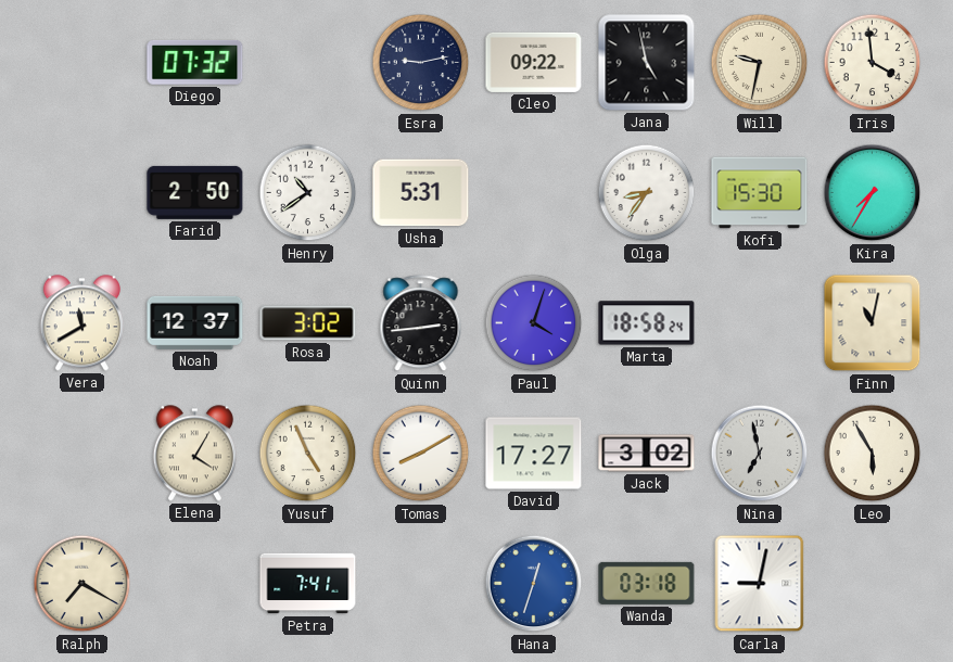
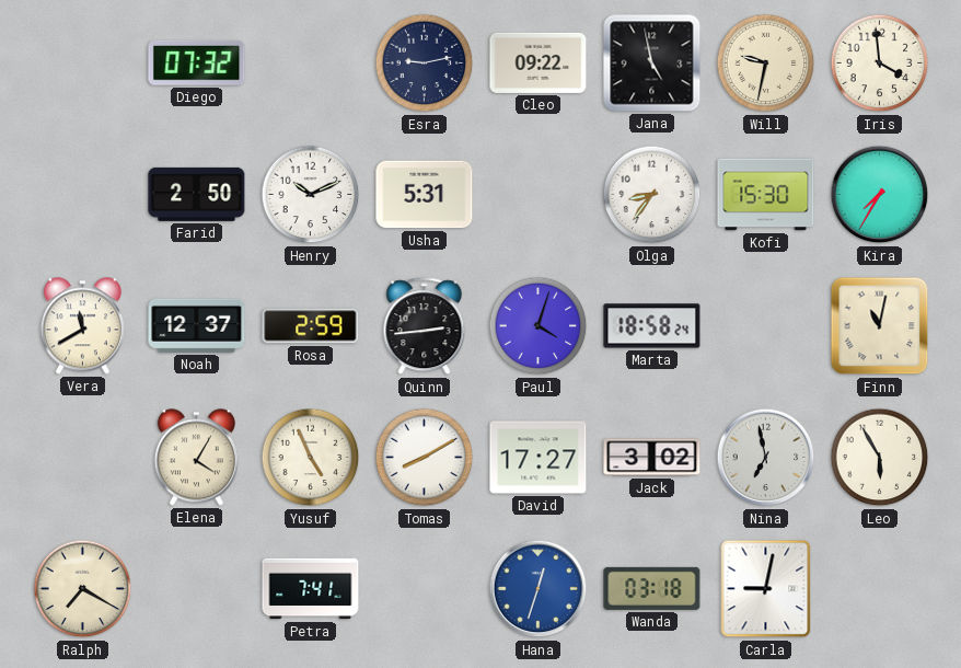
Henry: 10:39 -> 10:11
Rosa: 3:02 -> 2:59
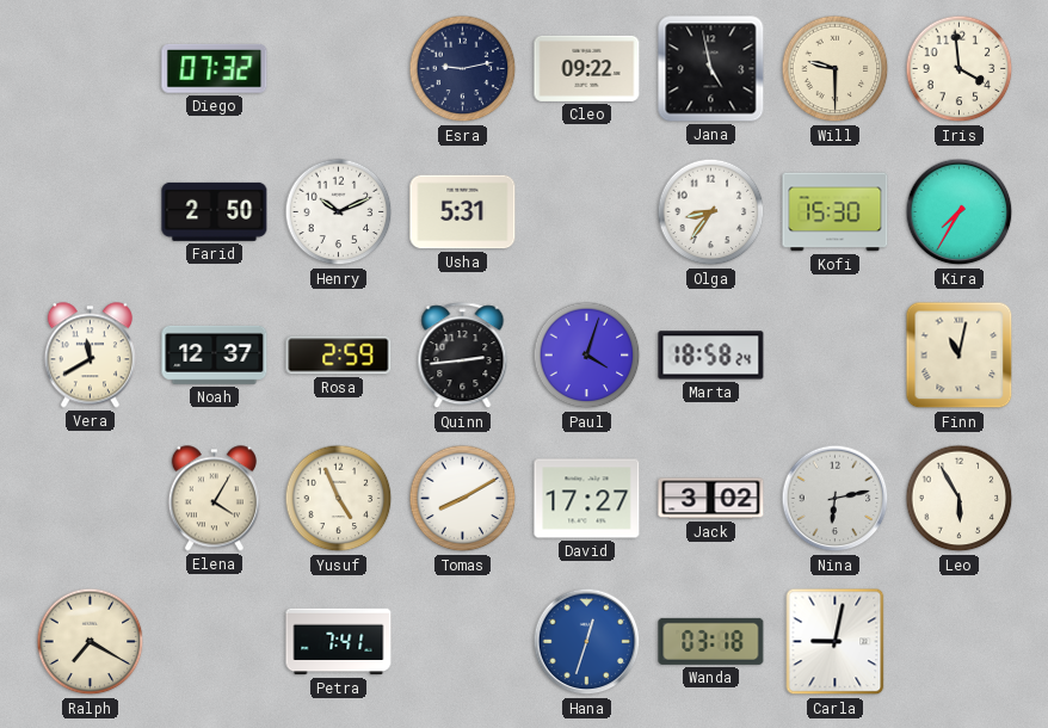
Will: 9:32 -> 9:30
Nina: 6:58 -> 6:13
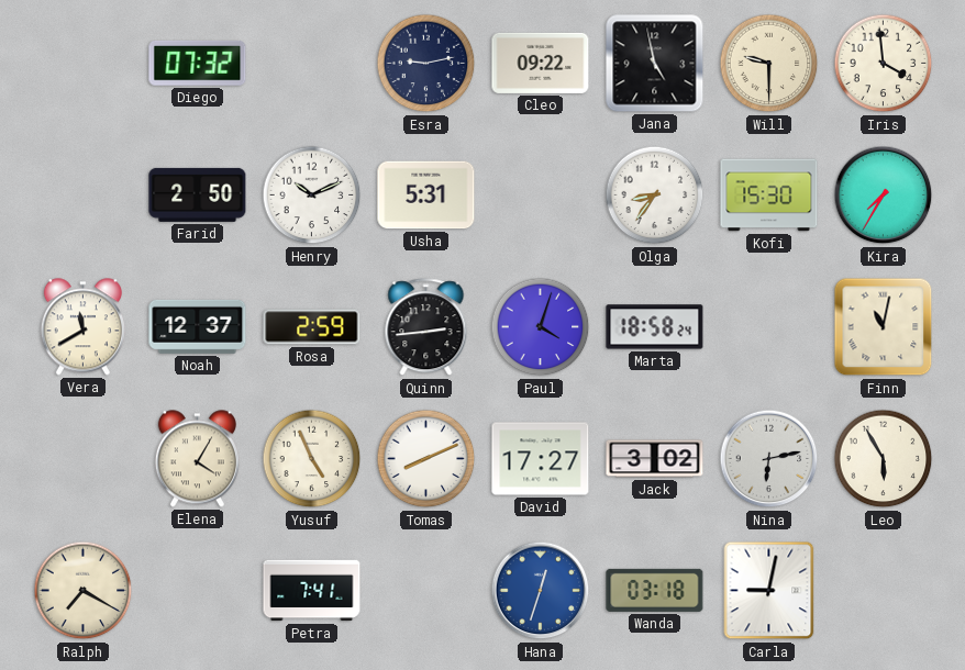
Tomas: 8:10 -> 8:11
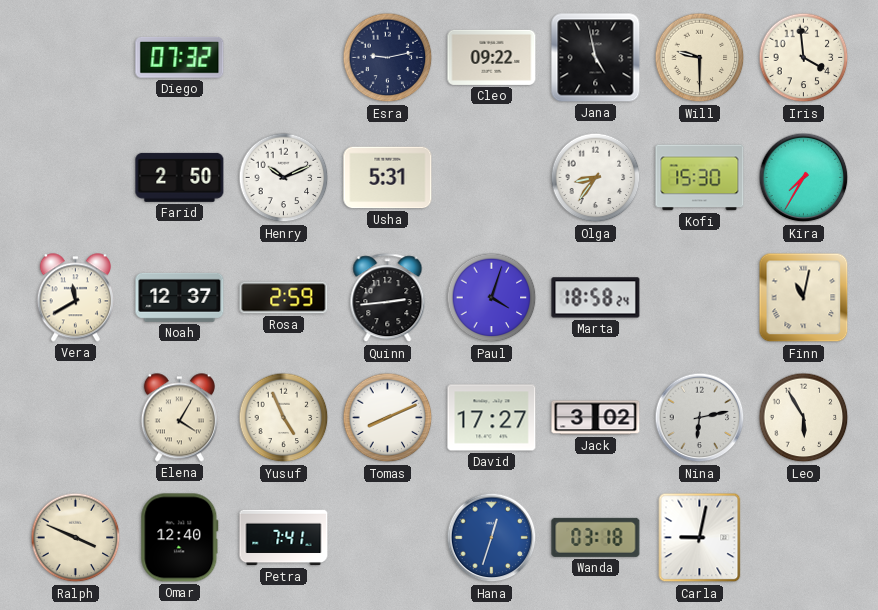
Ralph: 7:20 -> 3:49
Omar: none -> 12:40
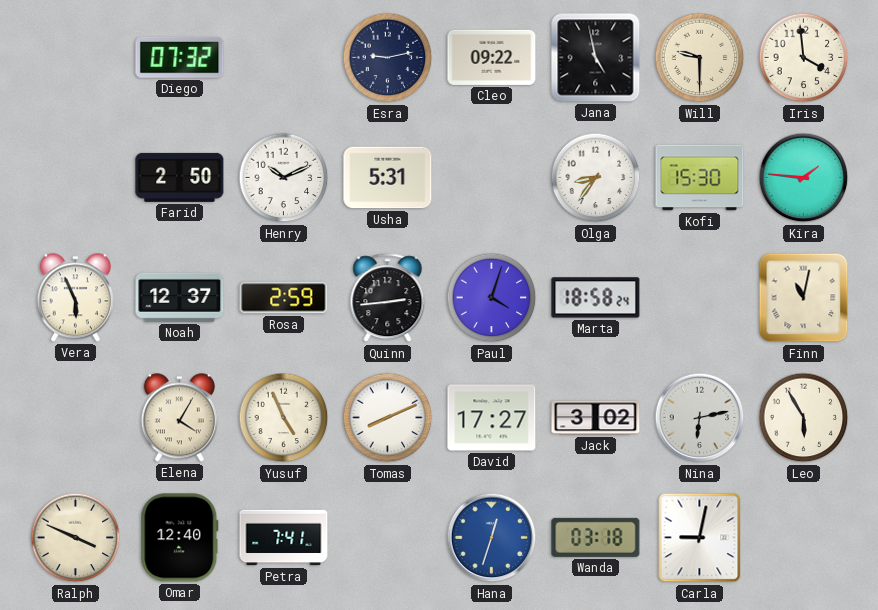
Kira: 7:35 -> 1:46
Vera: 11:40 -> 5:56
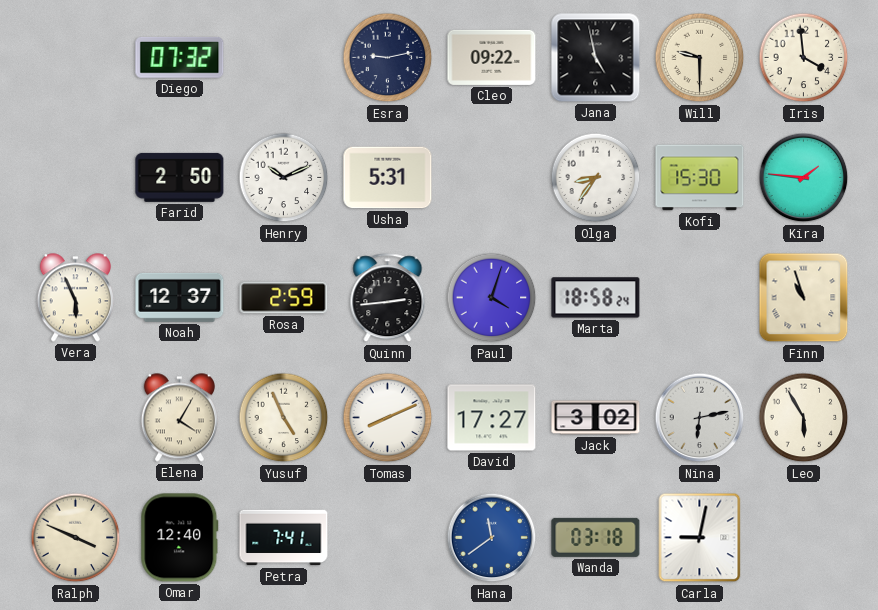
Finn: 11:02 -> 10:57
Hana: 12:33 -> 11:39
